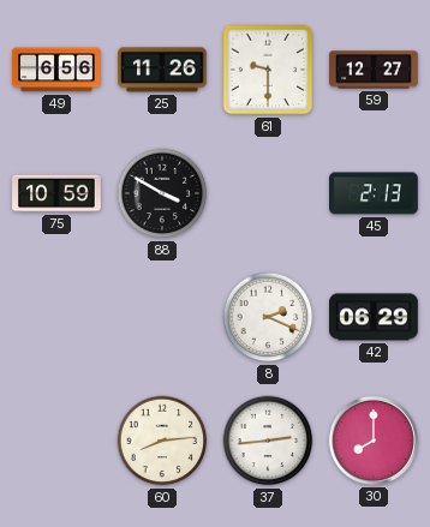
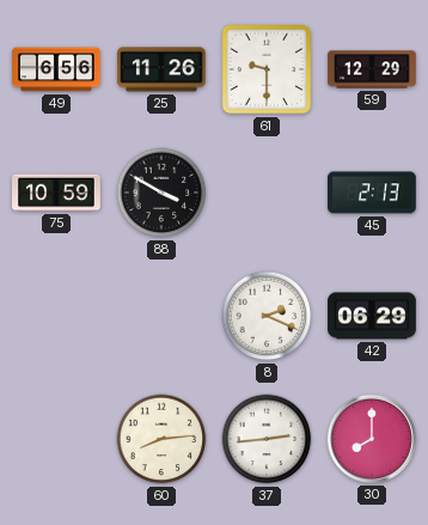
59: 12:27 -> 12:29
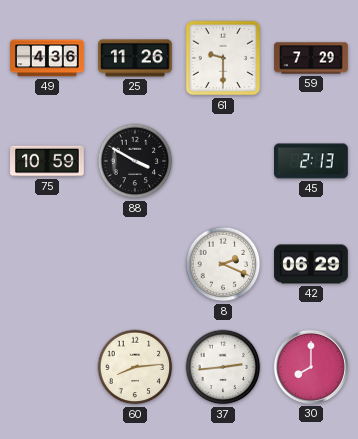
49: 6:56 -> 4:36
59: 12:29 -> 7:29
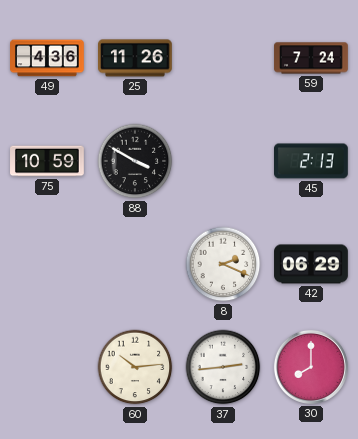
61: 9:30 -> none
59: 7:29 -> 7:24
60: 8:14 -> 10:14
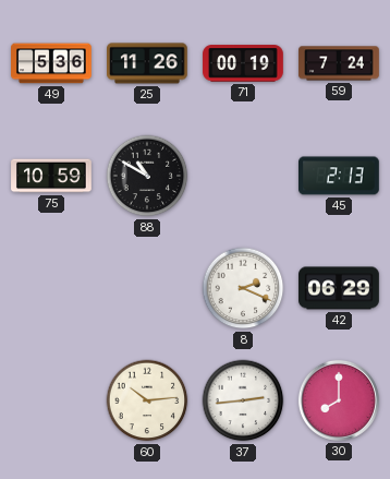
49: 4:36 -> 5:36
71: none -> 00:19
88: 3:50 -> 10:50
